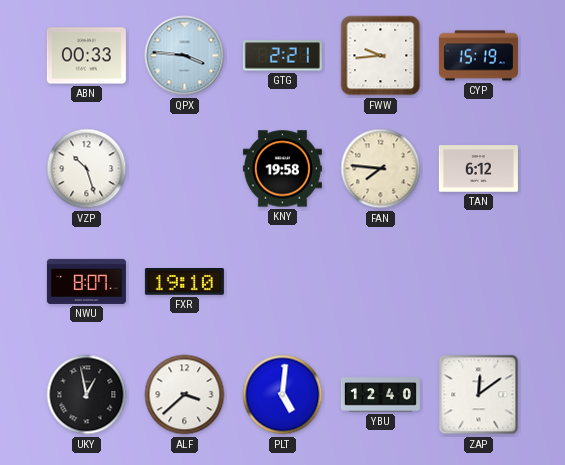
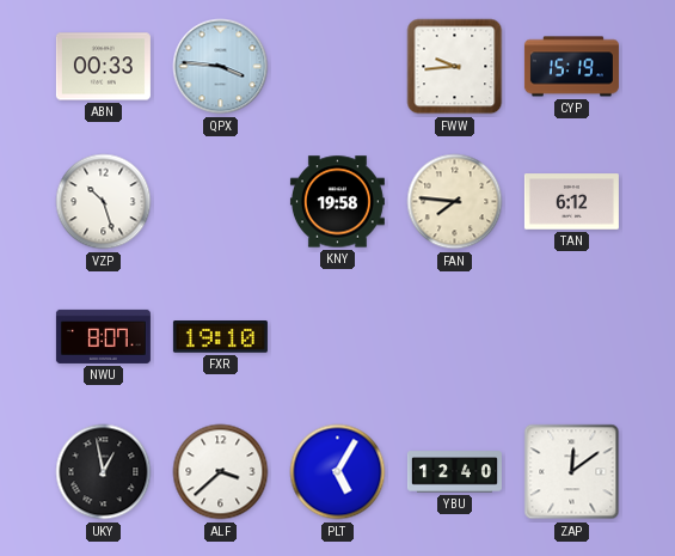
GTG: 2:21 -> none
PLT: 5:01 -> 5:05
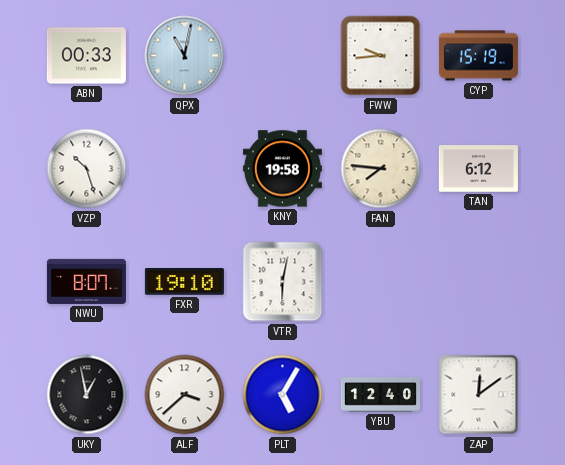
QPX: 3:46 -> 11:02
VTR: none -> 6:02
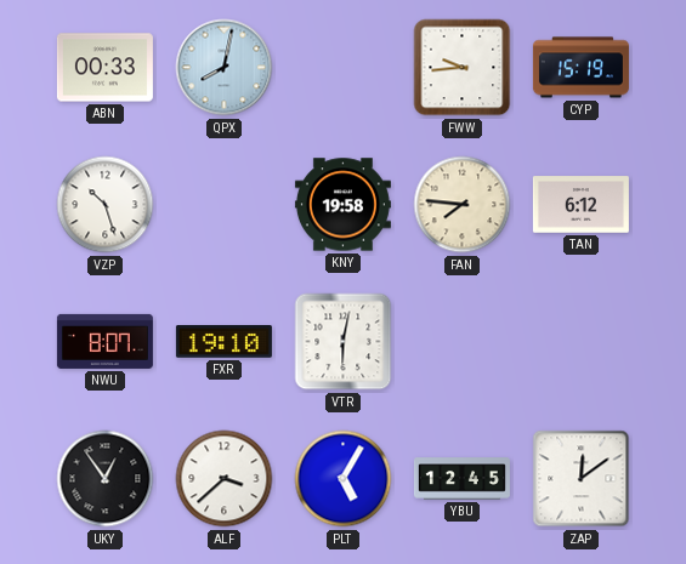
QPX: 11:02 -> 8:02
UKY: 12:58 -> 12:54
YBU: 12:40 -> 12:45
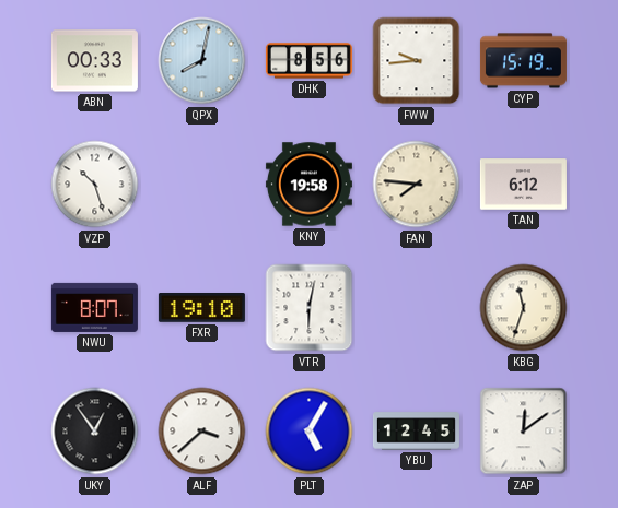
DHK: none -> 8:56
KBG: none -> 11:33
